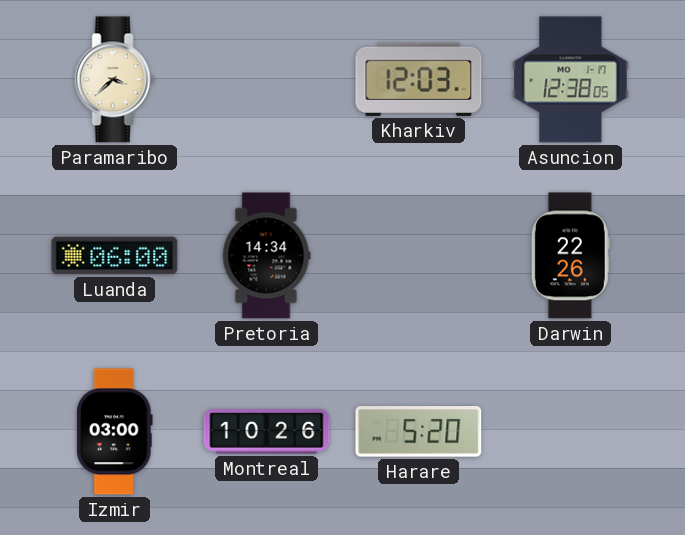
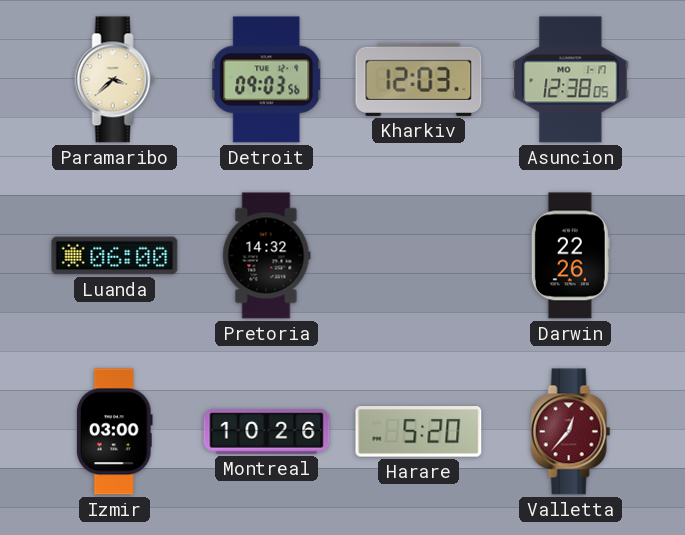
Detroit: none -> 09:03
Pretoria: 14:34 -> 14:32
Valletta: none -> 12:37
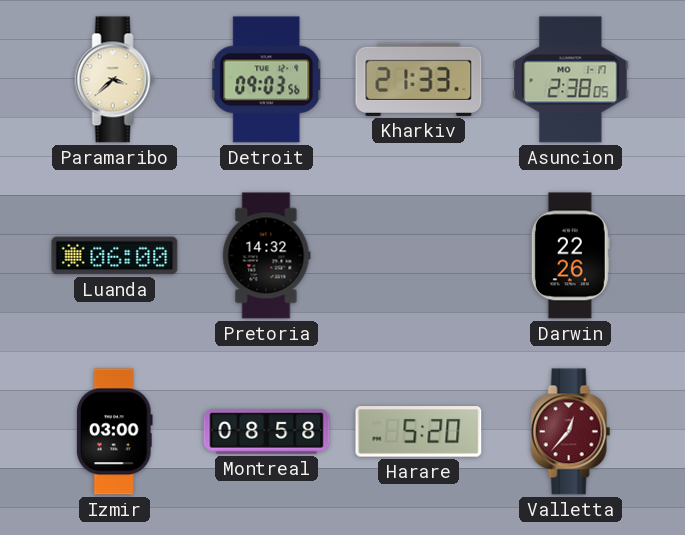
Kharkiv: 12:03 -> 21:33
Asuncion: 12:38 -> 2:38
Montreal: 10:26 -> 08:58
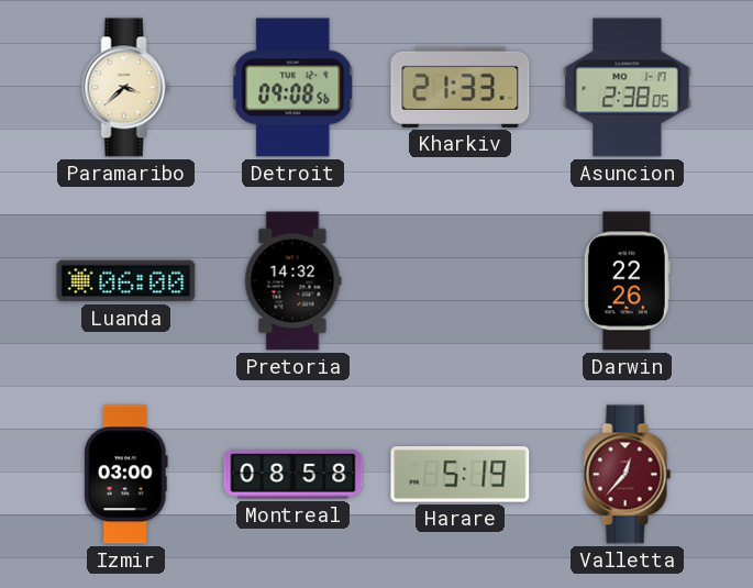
Detroit: 09:03 -> 09:08
Harare: 5:20 -> 5:19
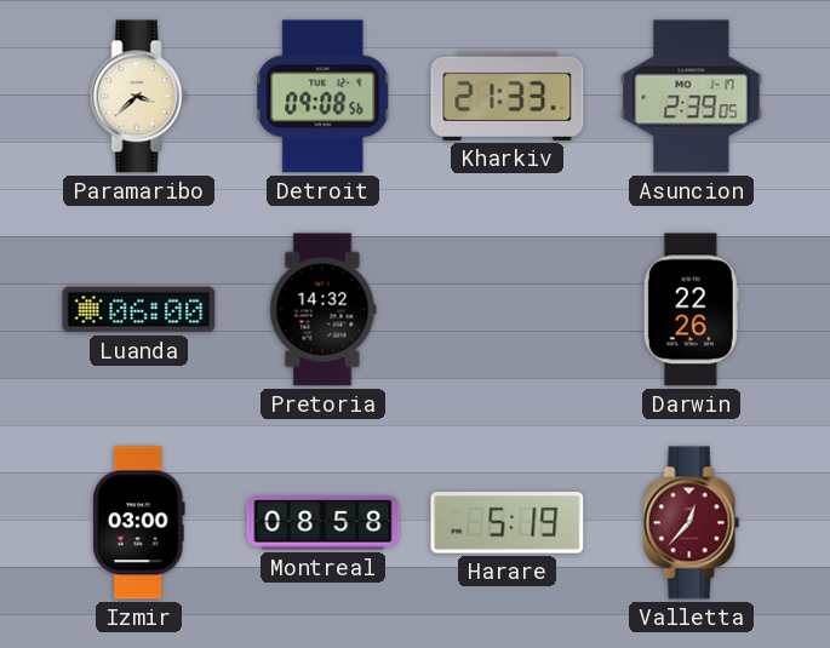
Asuncion: 2:38 -> 2:39
